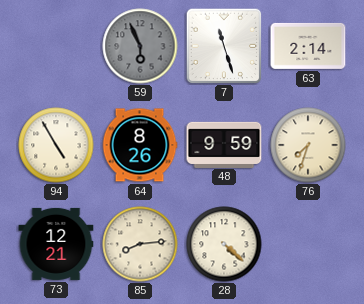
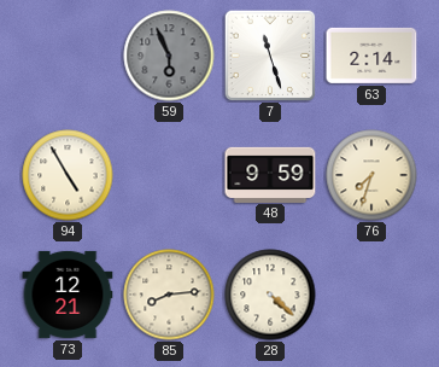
64: 8:26 -> none
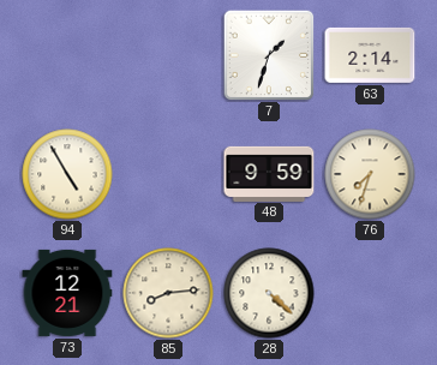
59: 5:56 -> none
7: 11:27 -> 1:33
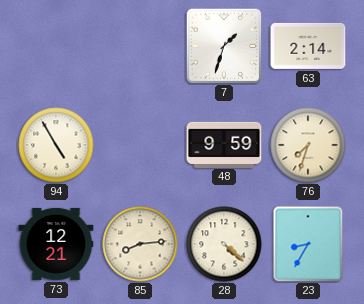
23: none -> 8:35
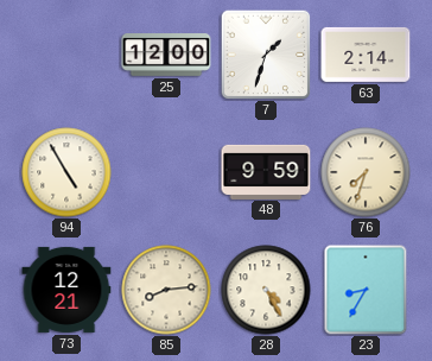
25: none -> 12:00
28: 4:22 -> 4:25
